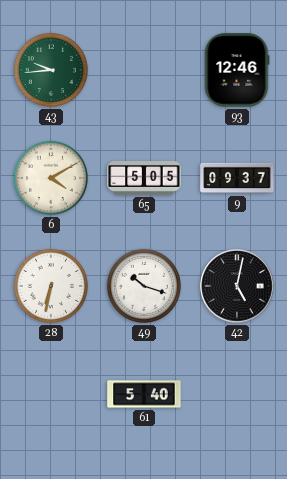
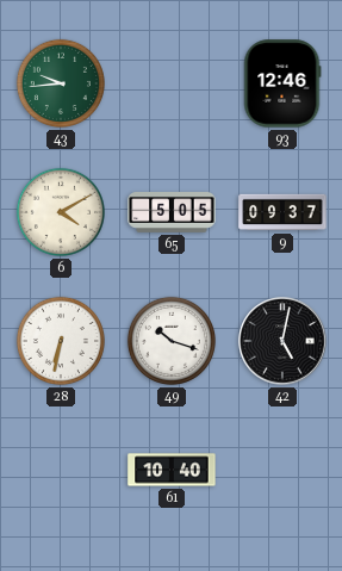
61: 5:40 -> 10:40
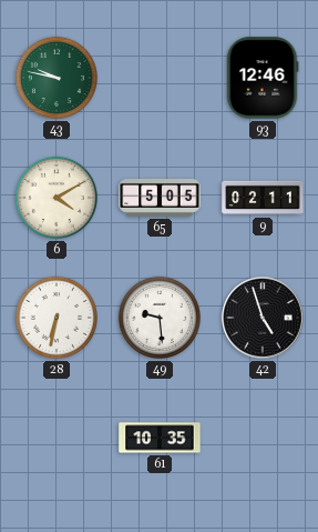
43: 9:44 -> 9:47
9: 09:37 -> 02:11
49: 10:18 -> 9:29
42: 5:02 -> 4:57
61: 10:40 -> 10:35
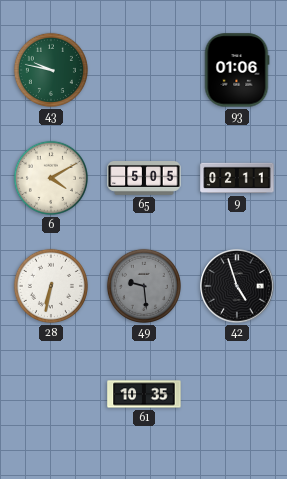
93: 12:46 -> 01:06
49 dial: white -> grey
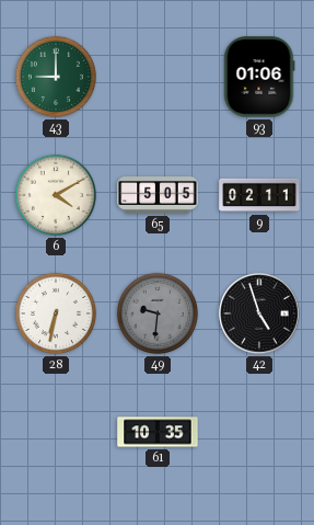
43: 9:47 -> 9:00
49: 9:29 -> 9:31
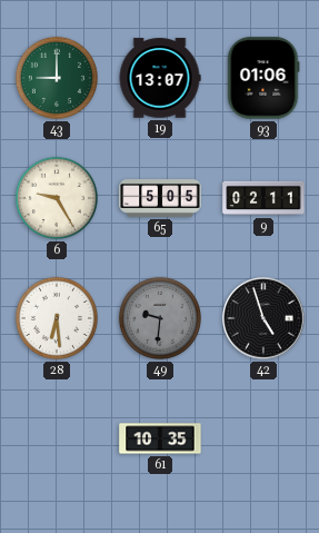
19: none -> 13:07
6: 4:10 -> 9:25
28: 6:32 -> 6:29
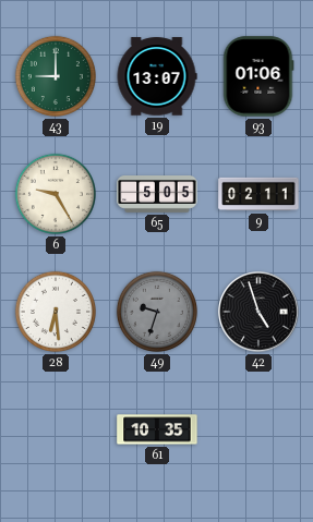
49: 9:31 -> 9:33
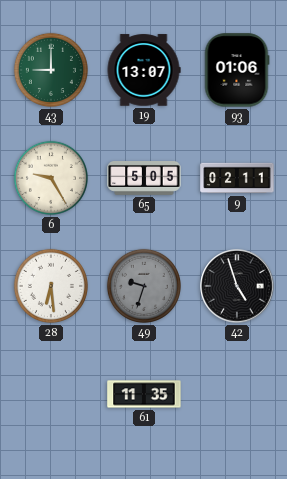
61: 10:35 -> 11:35
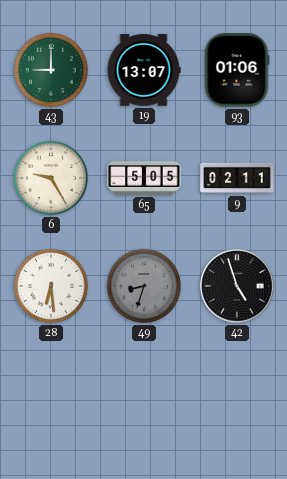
49: 9:33 -> 8:33
61: 11:35 -> none
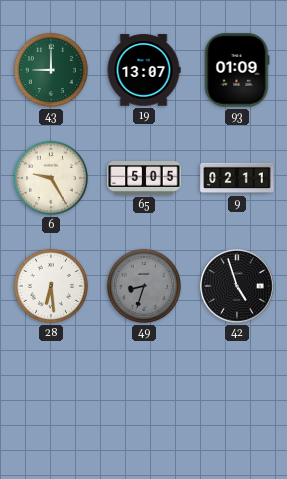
93: 01:06 -> 01:09
